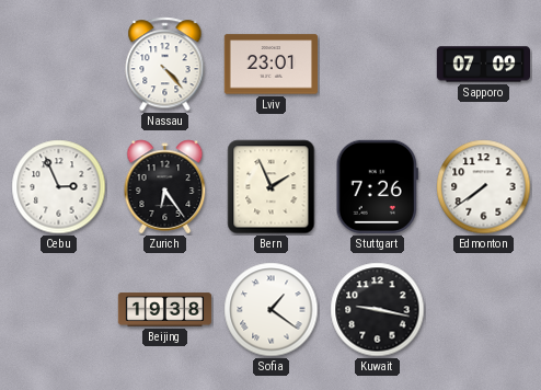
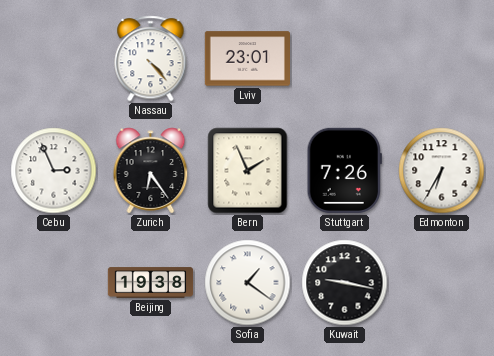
Sapporo: 07:09 -> none
Edmonton: 7:39 -> 6:35
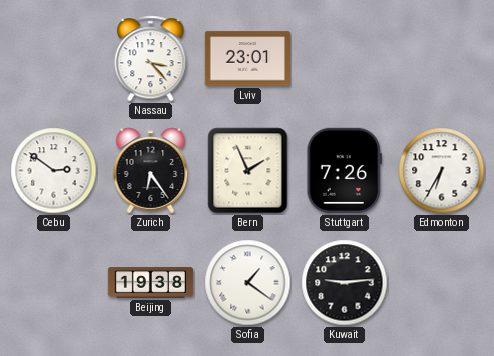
Nassau: 4:23 -> 3:23
Cebu: 2:56 -> 2:51
Kuwait: 9:17 -> 9:14
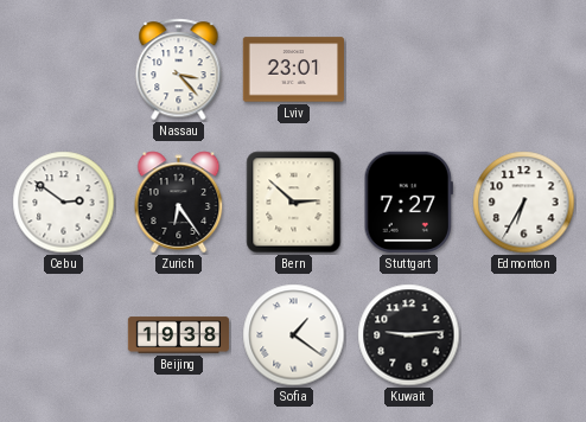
Bern: 1:56 -> 2:52
Stuttgart: 7:26 -> 7:27
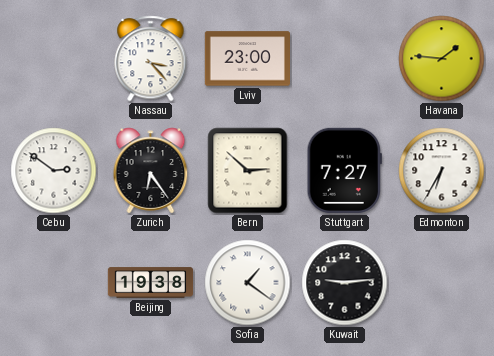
Lviv: 23:01 -> 23:00
Havana: none -> 1:46
